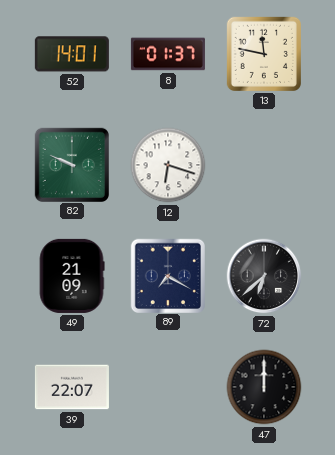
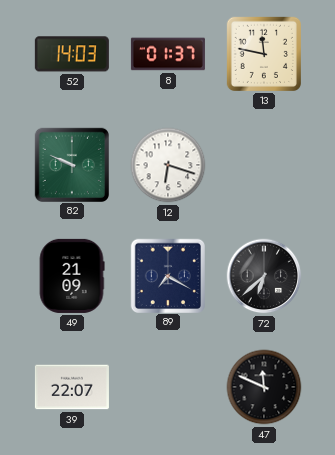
52: 14:01 -> 14:03
47: 12:00 -> 11:49
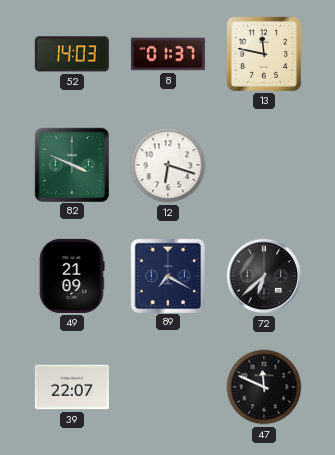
82: 9:49 -> 3:49
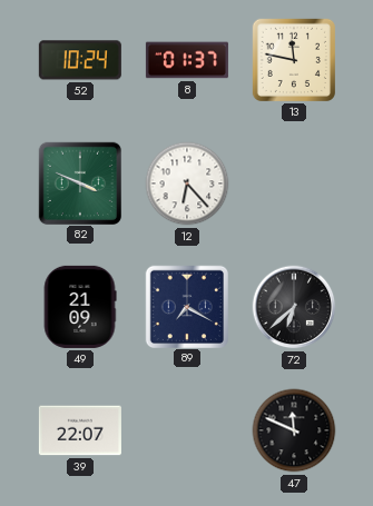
52: 14:03 -> 10:24
12: 6:18 -> 6:23
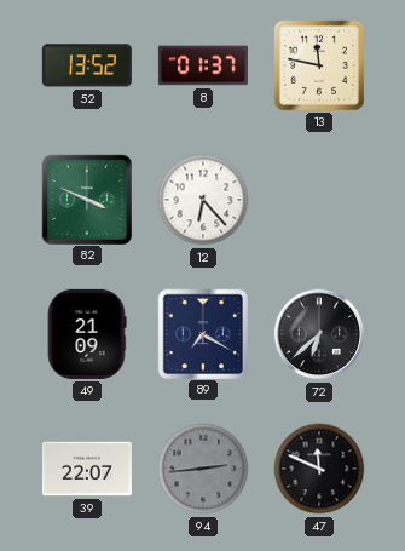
52: 10:24 -> 13:52
94: none -> 2:44
